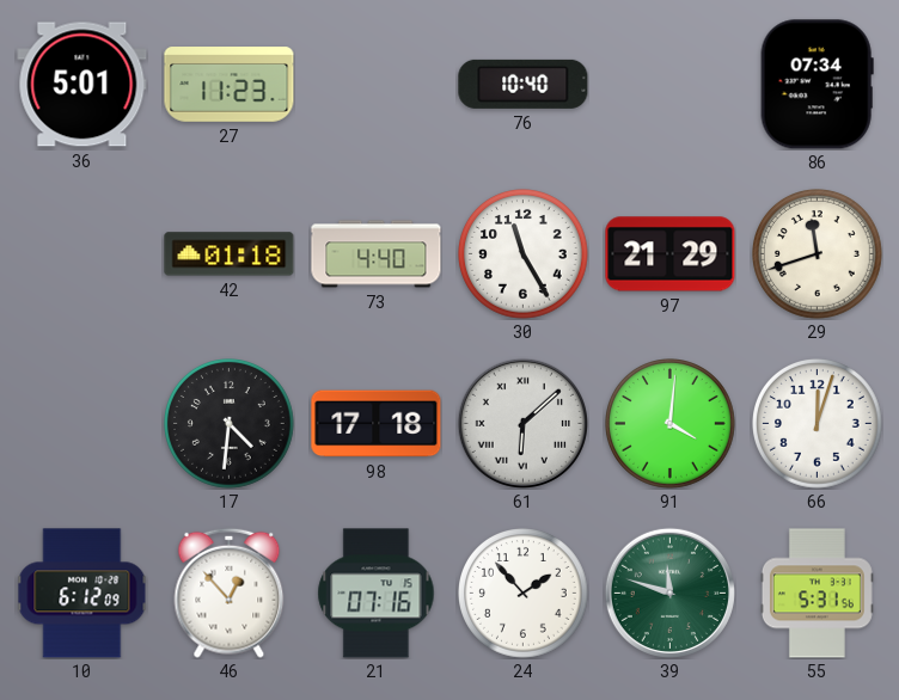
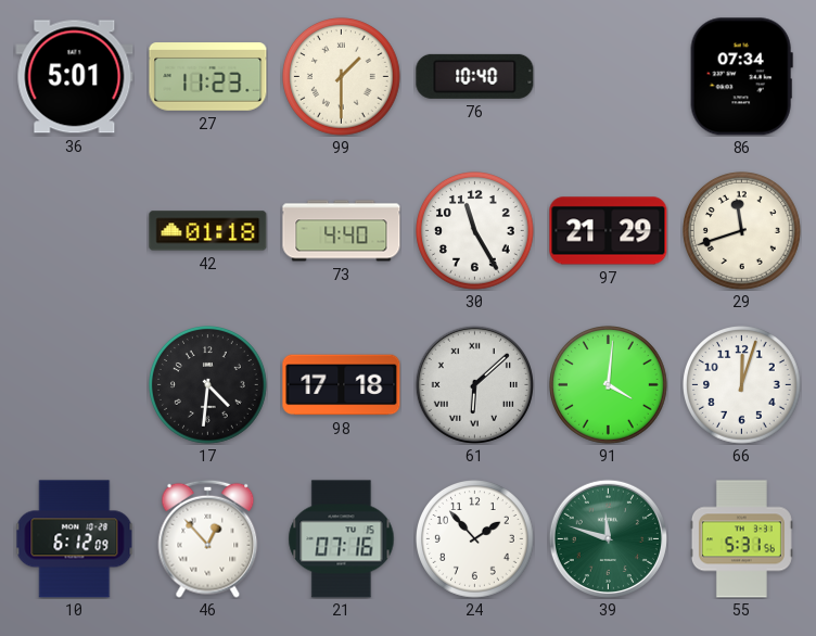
99: none -> 1:30
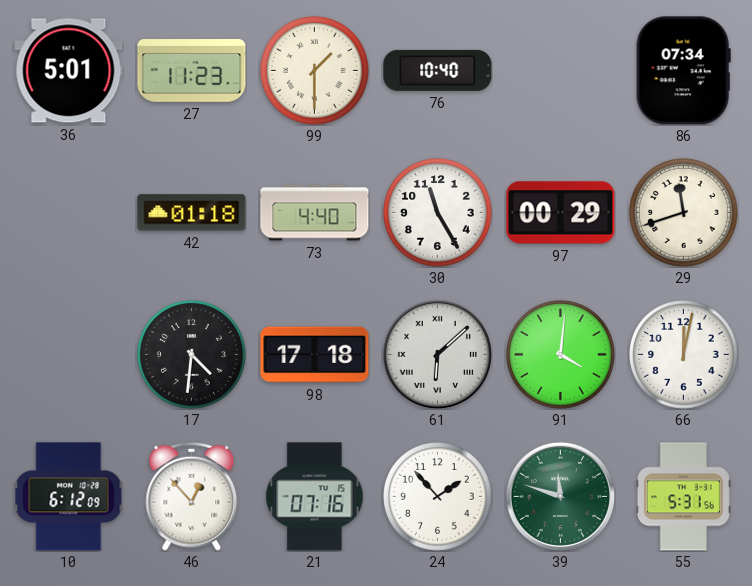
97: 21:29 -> 00:29
66: 12:03 -> 12:02
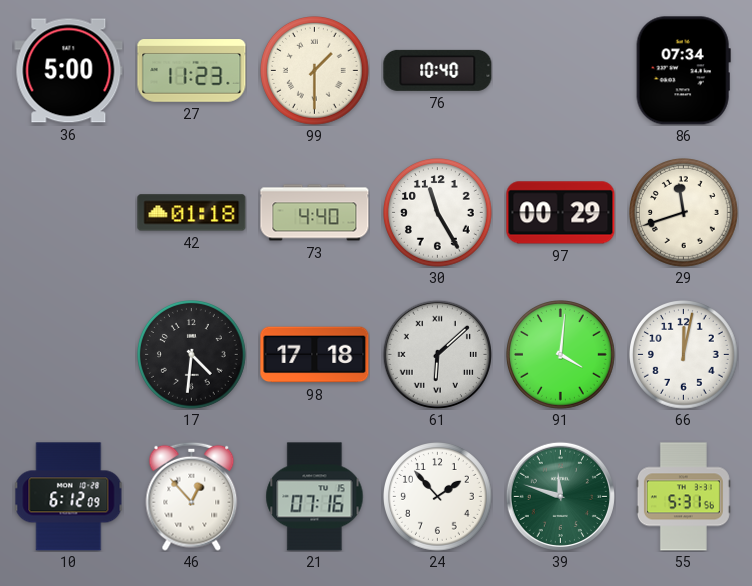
36: 5:01 -> 5:00
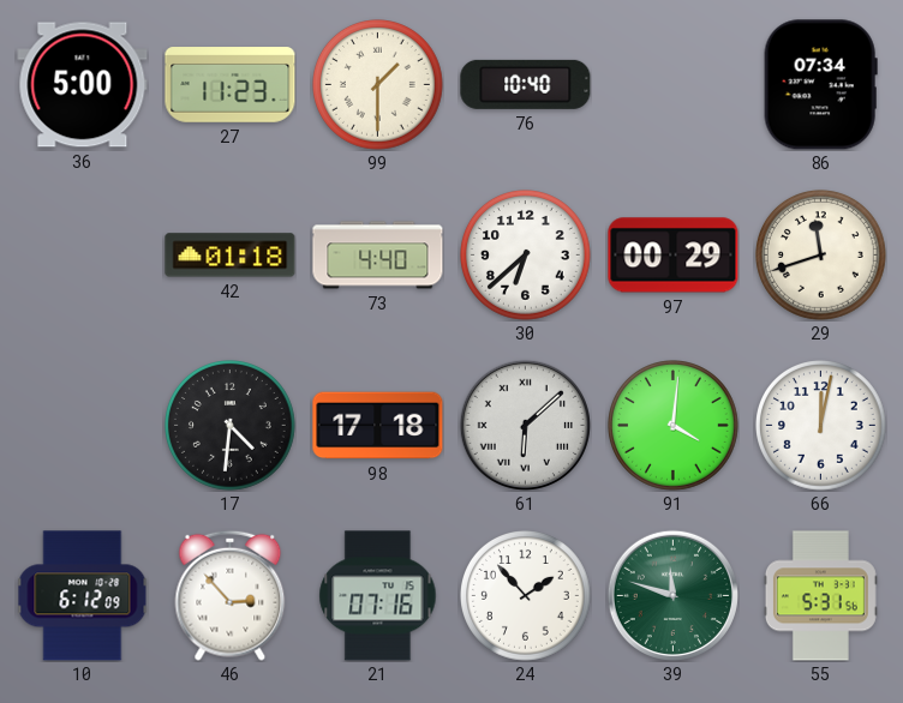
30: 11:25 -> 6:38
46: 12:53 -> 2:53
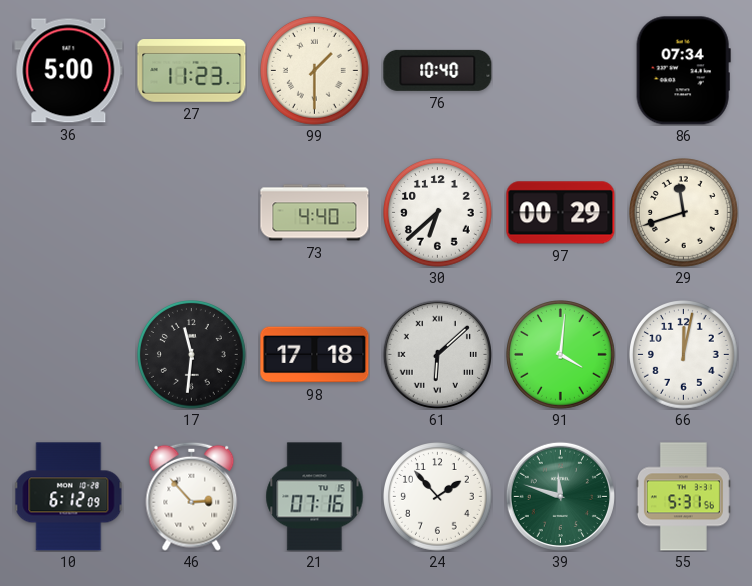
42: 01:18 -> none
17: 4:31 -> 11:31
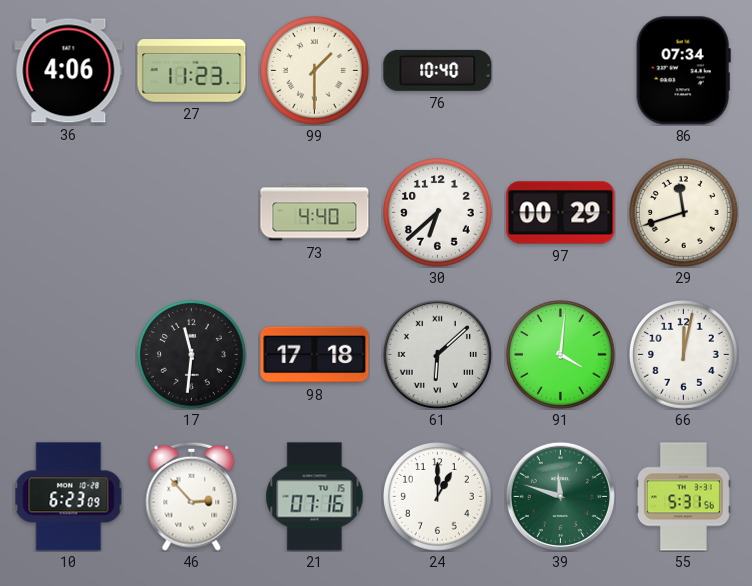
36: 5:00 -> 4:06
10: 6:12 -> 6:23
24: 1:53 -> 1:00
